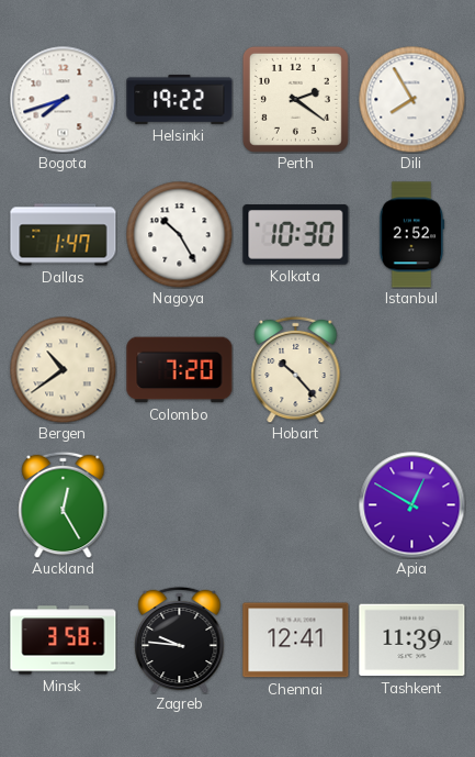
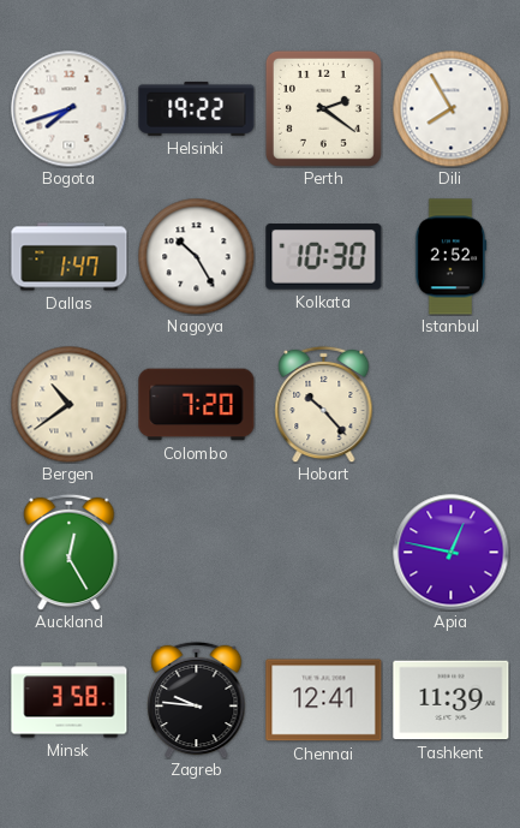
Apia: 12:50 -> 12:47
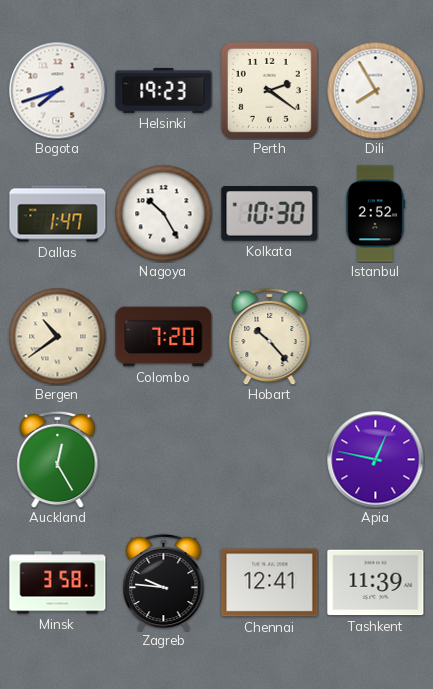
Helsinki: 19:22 -> 19:23
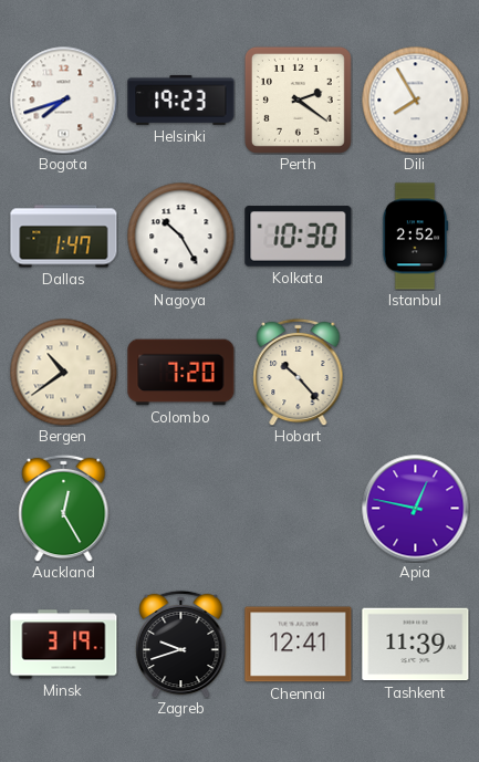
Minsk: 3:58 -> 3:19
Zagreb: 9:46 -> 9:42
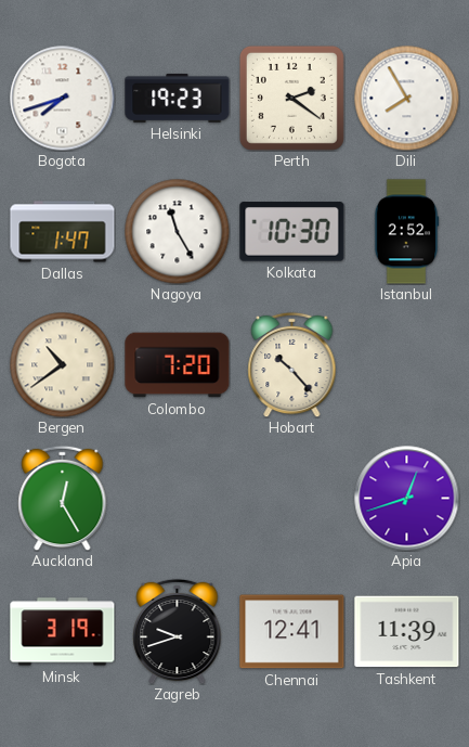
Nagoya: 10:25 -> 11:25
Apia: 12:47 -> 12:42
